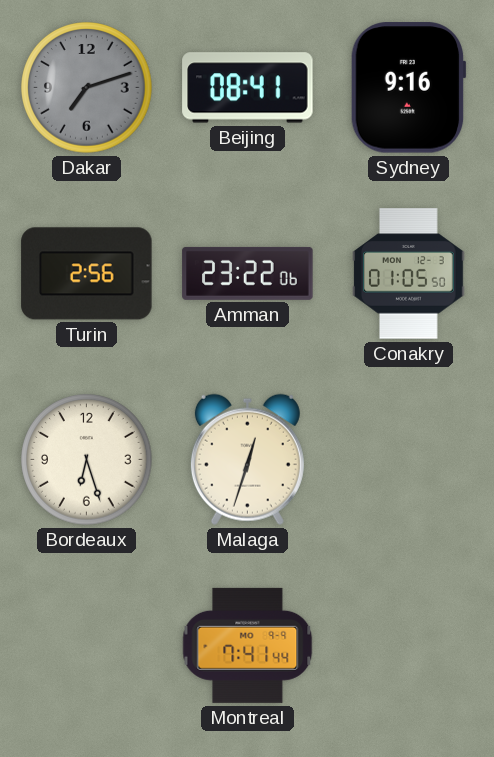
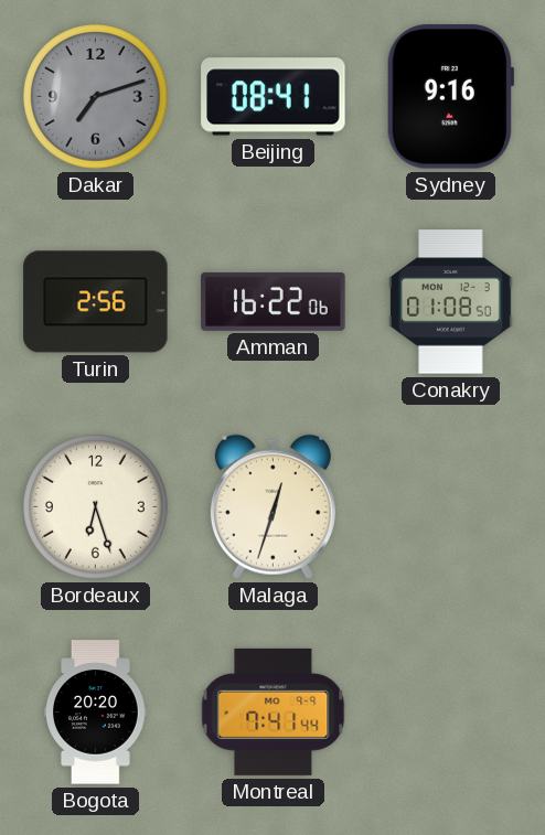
Amman: 23:22 -> 16:22
Conakry: 01:05 -> 01:08
Bogota: none -> 20:20
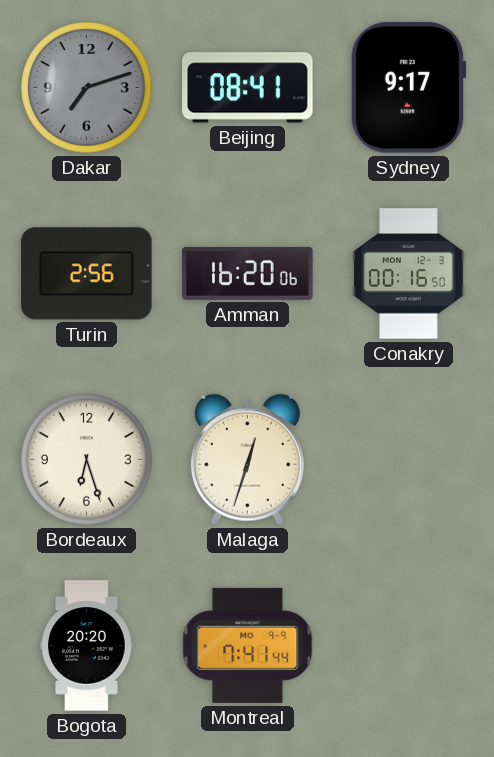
Sydney: 9:16 -> 9:17
Amman: 16:22 -> 16:20
Conakry: 01:08 -> 00:16
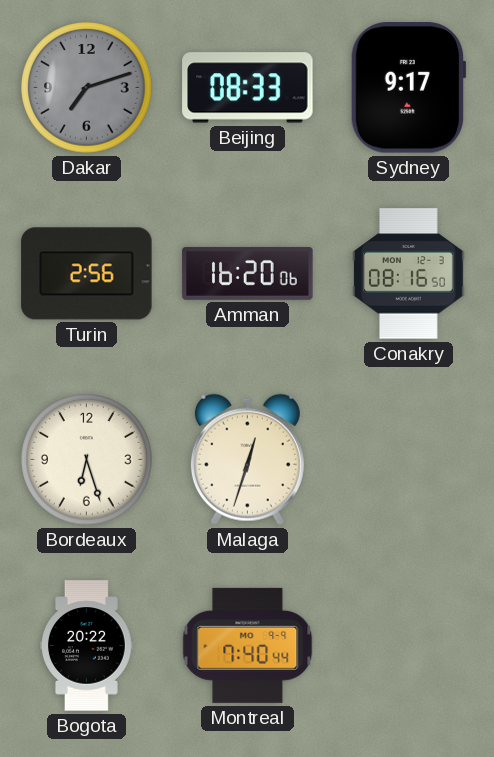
Beijing: 08:41 -> 08:33
Conakry: 00:16 -> 08:16
Bogota: 20:20 -> 20:22
Montreal: 7:41 -> 7:40
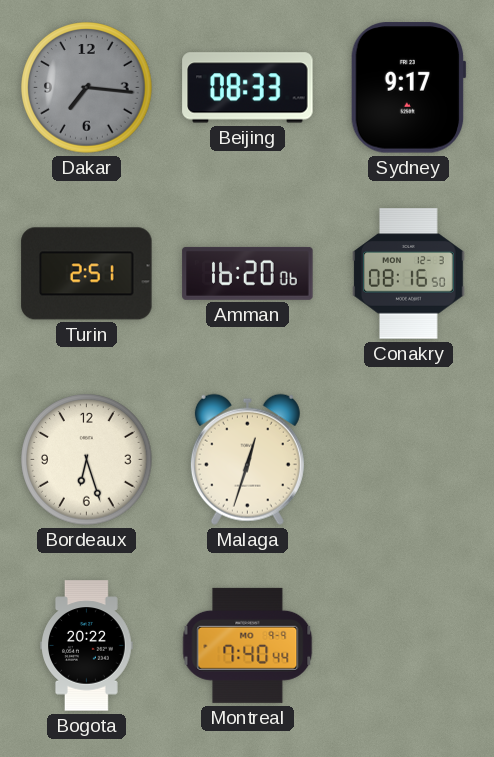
Dakar: 7:12 -> 7:16
Turin: 2:56 -> 2:51
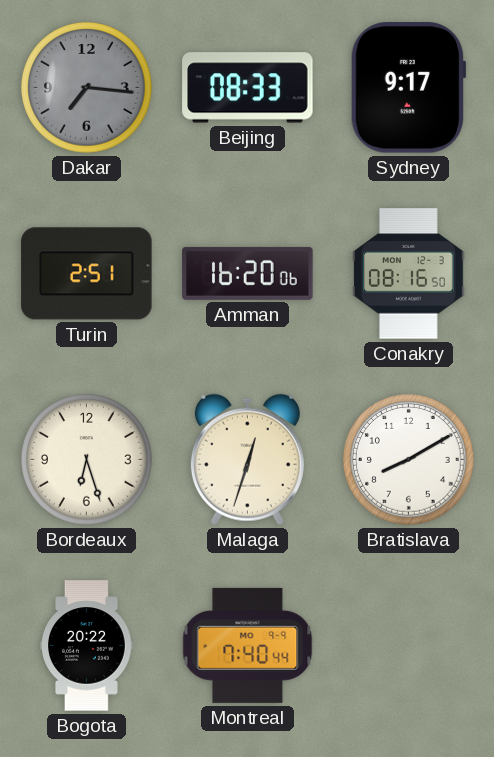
Bratislava: none -> 8:10
